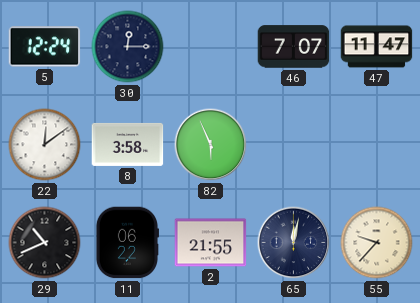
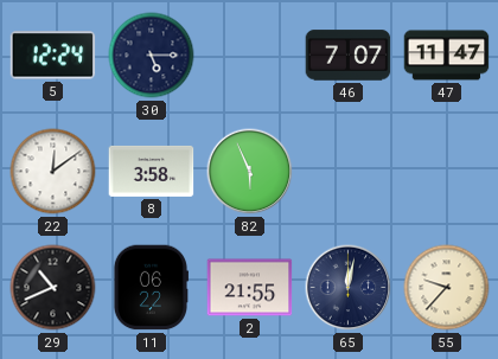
30: 12:15 -> 5:15
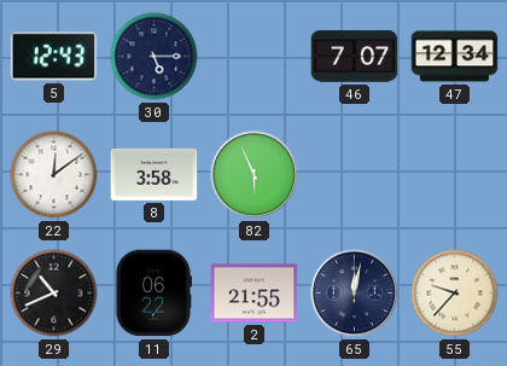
5: 12:24 -> 12:43
47: 11:47 -> 12:34
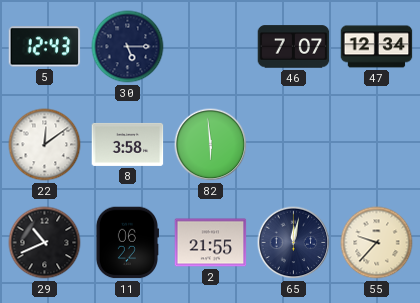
82: 5:56 -> 5:59
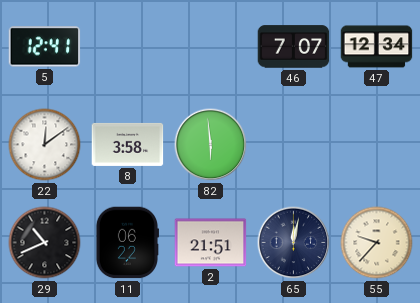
5: 12:43 -> 12:41
30: 5:15 -> none
2: 21:55 -> 21:51
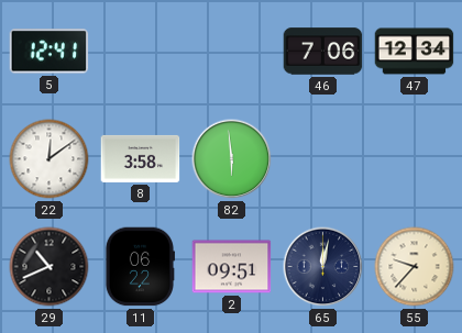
46: 7:07 -> 7:06
2: 21:51 -> 09:51
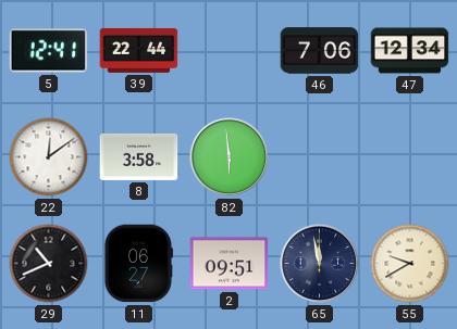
39: none -> 22:44
11: 06:22 -> 06:27
65: 12:02 -> 11:58
55: 9:37 -> 9:40
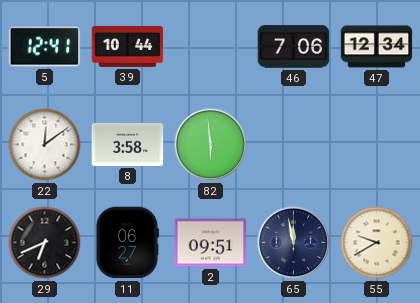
39: 22:44 -> 10:44
29: 10:41 -> 6:41
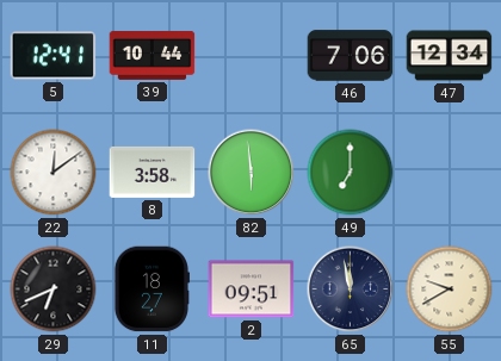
49: none -> 7:00
11: 06:27 -> 18:27
